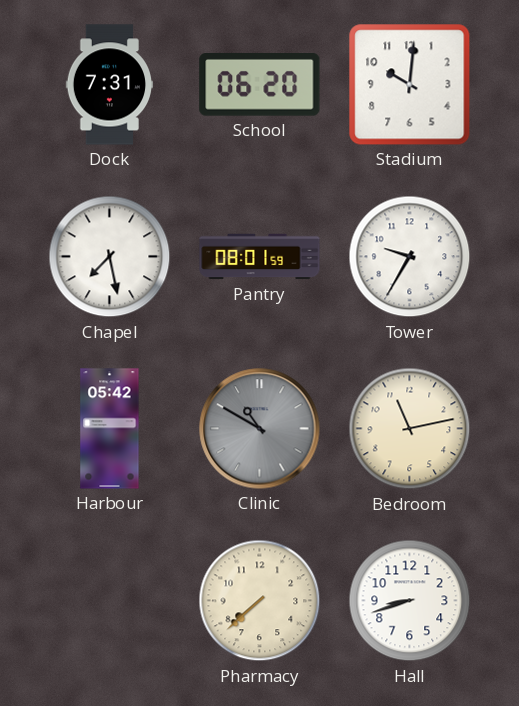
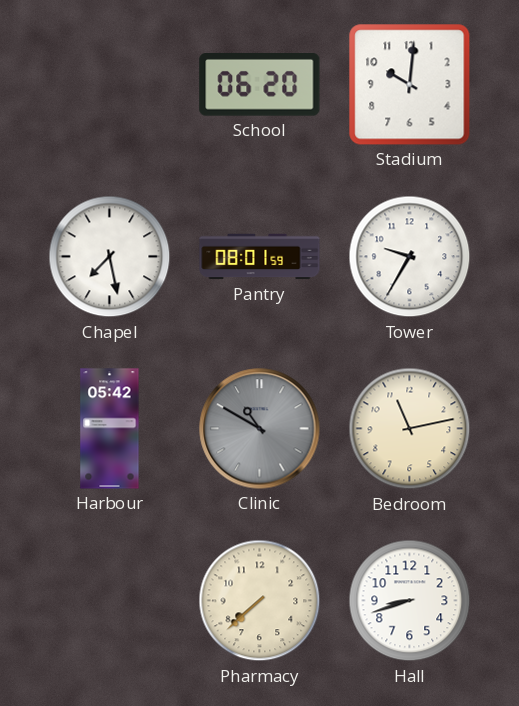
Dock: 7:31 -> none
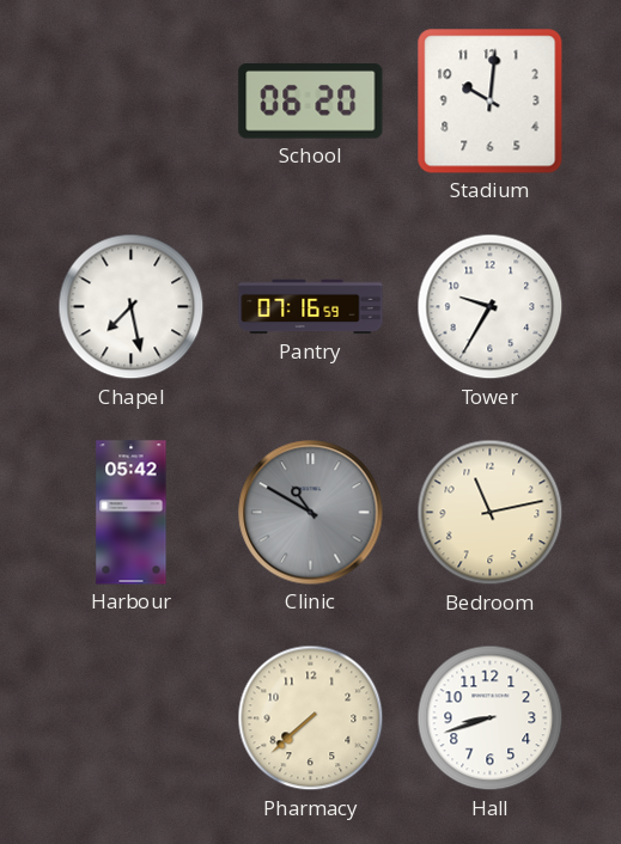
Pantry: 08:01 -> 07:16
